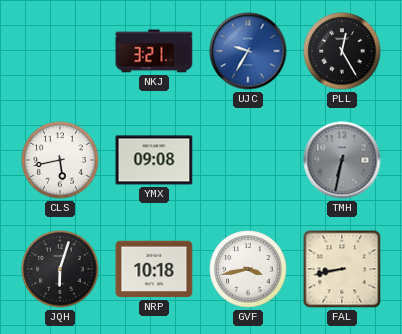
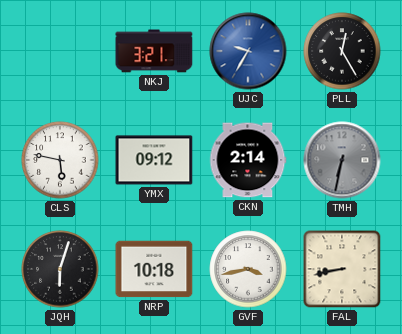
CLS: 5:43 -> 5:47
YMX: 09:08 -> 09:12
CKN: none -> 2:14
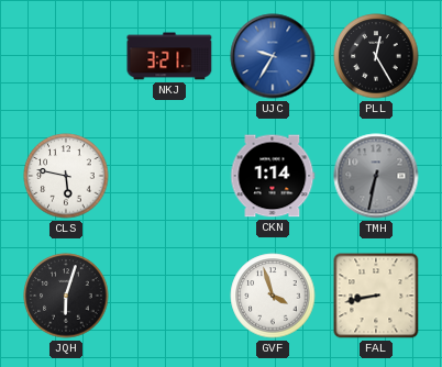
YMX: 09:12 -> none
CKN: 2:14 -> 1:14
NRP: 10:18 -> none
GVF: 3:43 -> 3:57
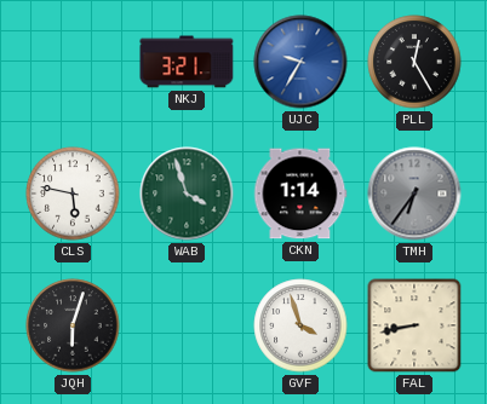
WAB: none -> 3:57
TMH: 6:32 -> 6:36
